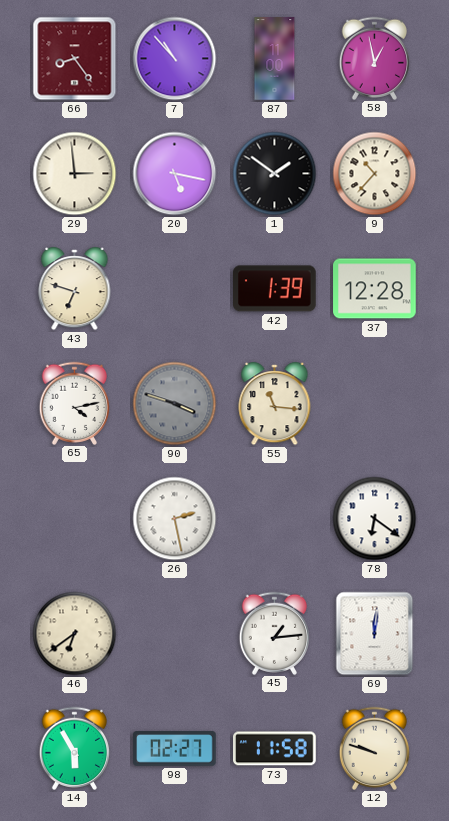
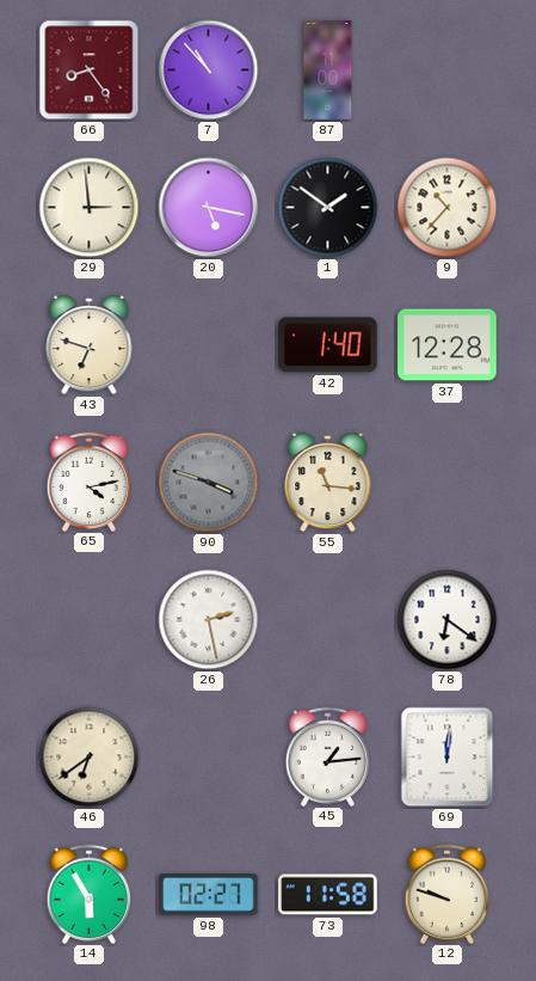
58: 12:58 -> none
42: 1:39 -> 1:40
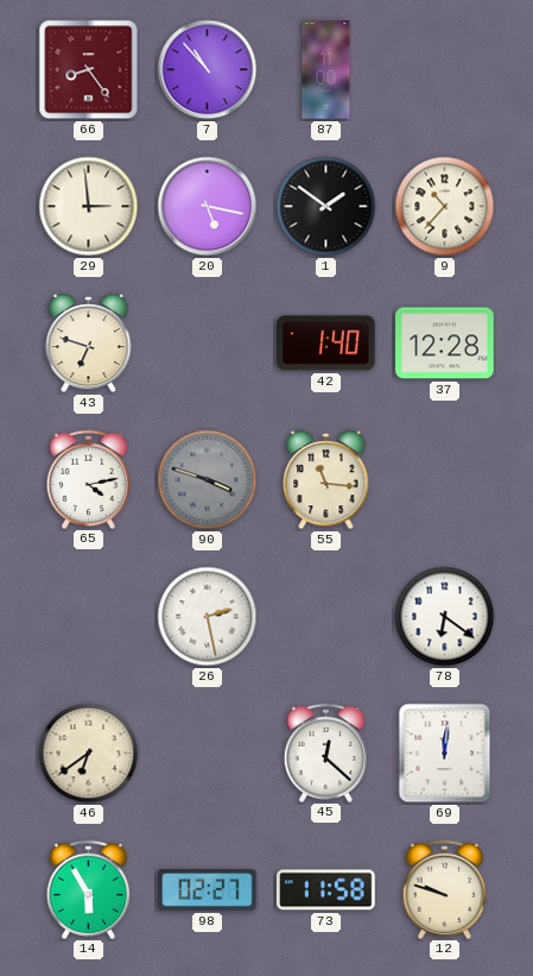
45: 1:14 -> 12:22
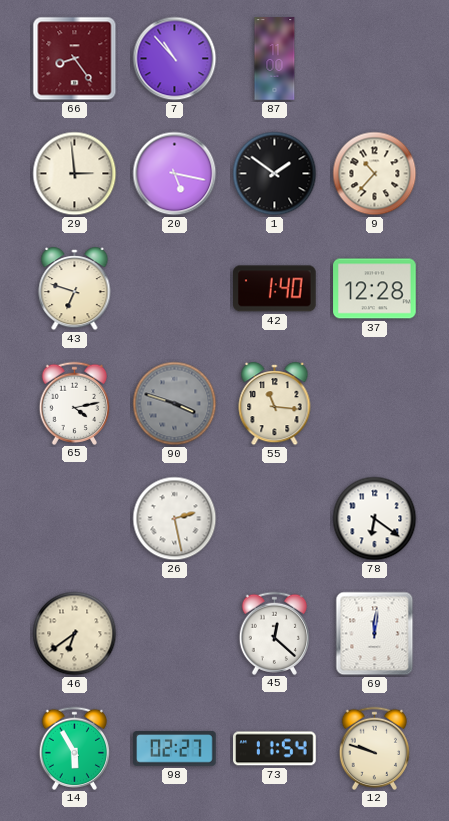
73: 11:58 -> 11:54
